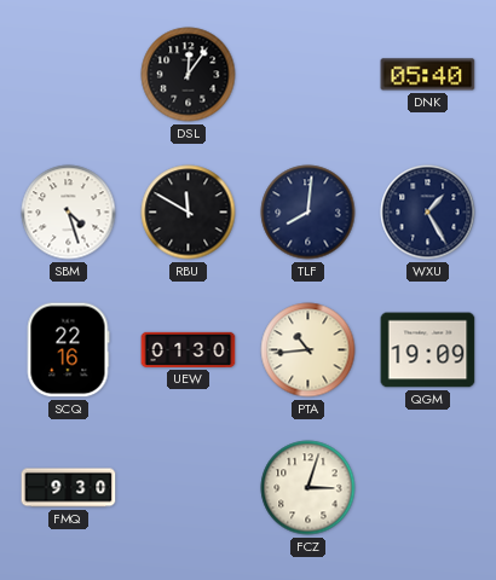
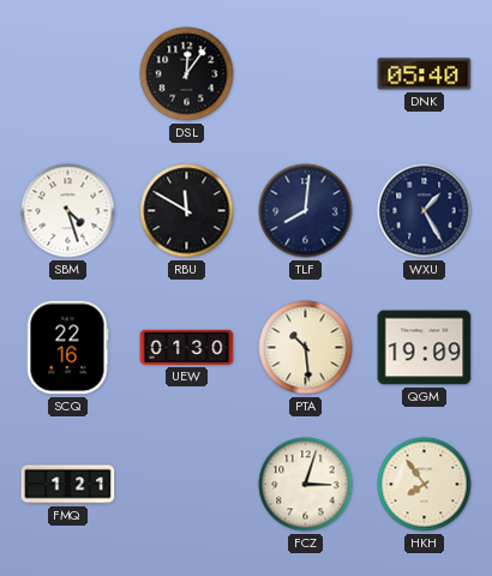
PTA: 10:44 -> 10:29
FMQ: 9:30 -> 1:21
HKH: none -> 7:54
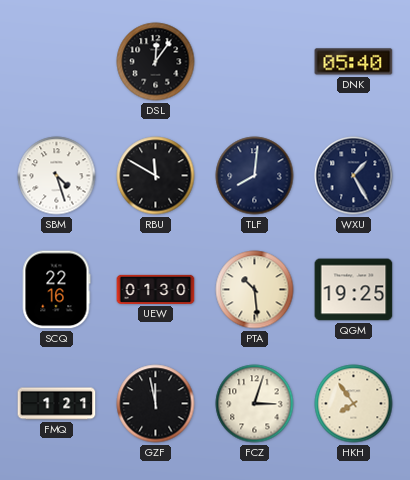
QGM: 19:09 -> 19:25
GZF: none -> 11:58
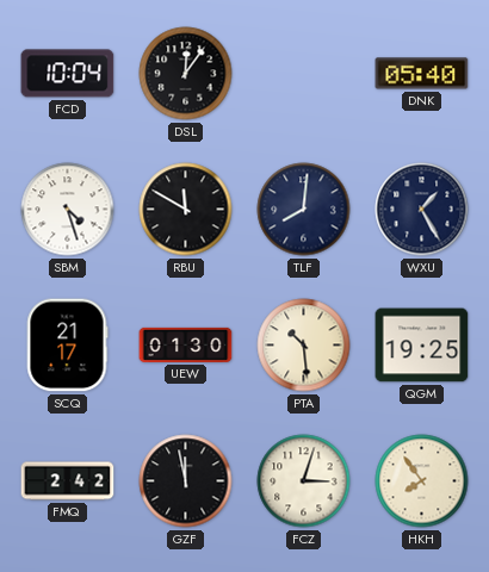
FCD: none -> 10:04
SCQ: 22:16 -> 21:17
FMQ: 1:21 -> 2:42
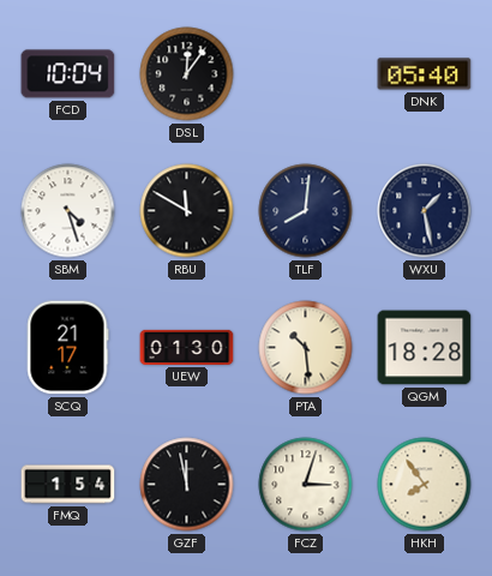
WXU: 1:25 -> 1:28
QGM: 19:25 -> 18:28
FMQ: 2:42 -> 1:54
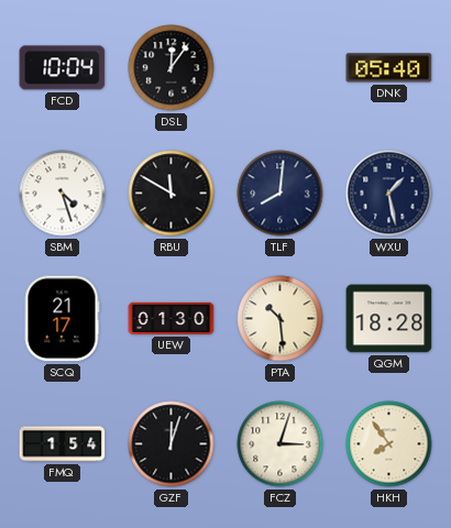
GZF: 11:58 -> 12:03
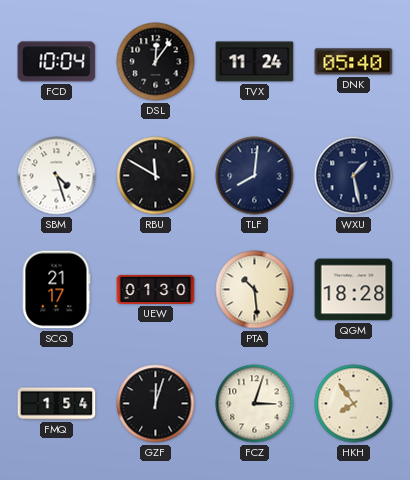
TVX: none -> 11:24
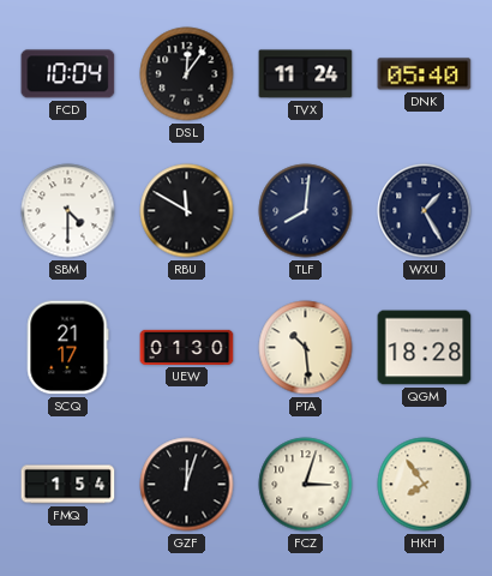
SBM: 4:27 -> 4:30
WXU: 1:28 -> 1:25
